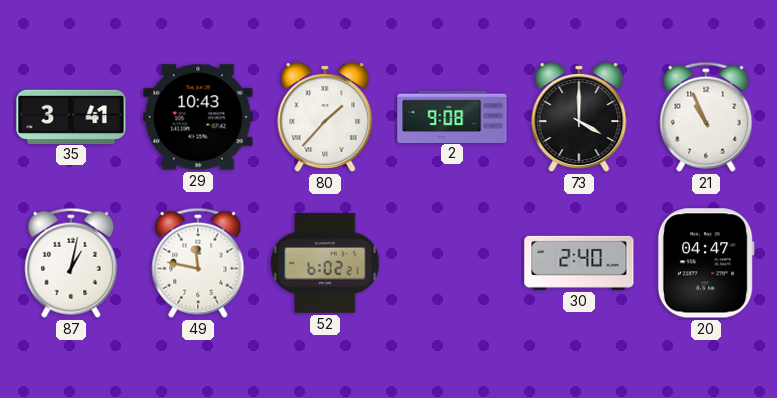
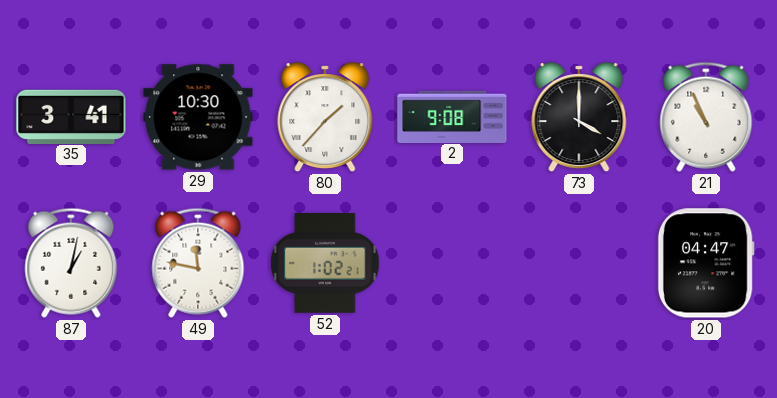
29: 10:43 -> 10:30
52: 6:02 -> 1:02
30: 2:40 -> none
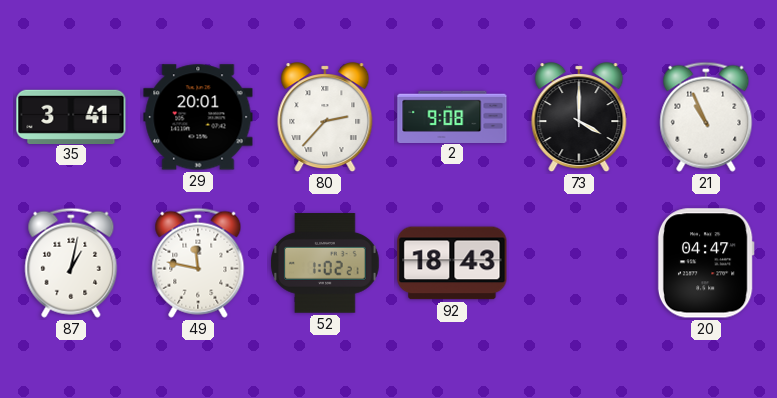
29: 10:30 -> 20:01
80: 1:37 -> 2:37
92: none -> 18:43
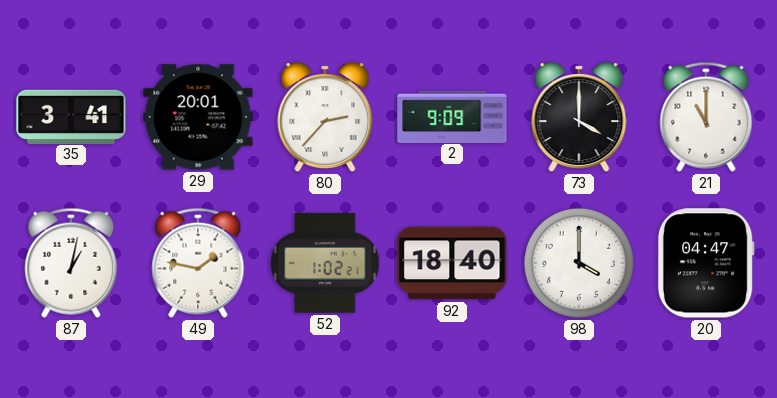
2: 9:08 -> 9:09
21: 10:56 -> 11:00
49: 11:47 -> 1:47
92: 18:43 -> 18:40
98: none -> 4:00
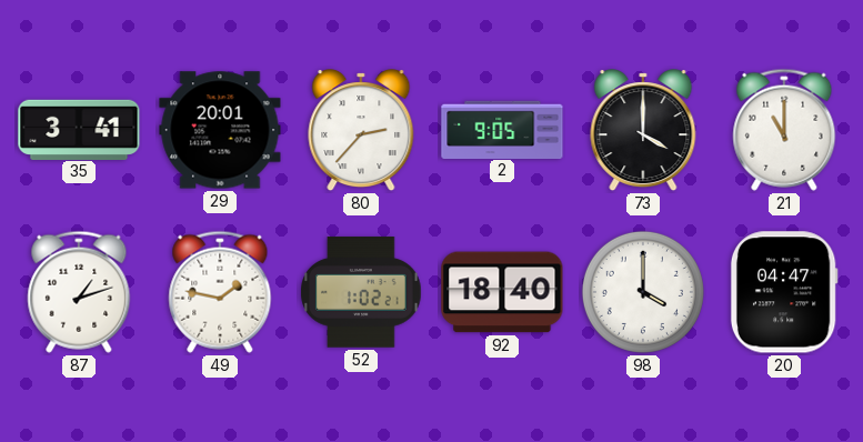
2: 9:09 -> 9:05
87: 1:02 -> 1:12
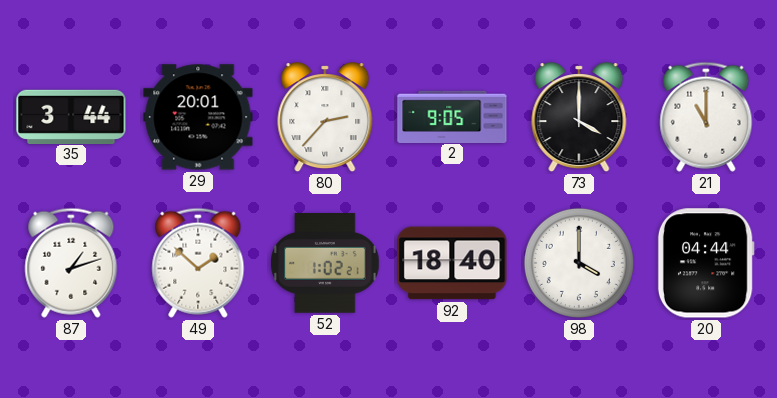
35: 3:41 -> 3:44
49: 1:47 -> 1:52
20: 04:47 -> 04:44
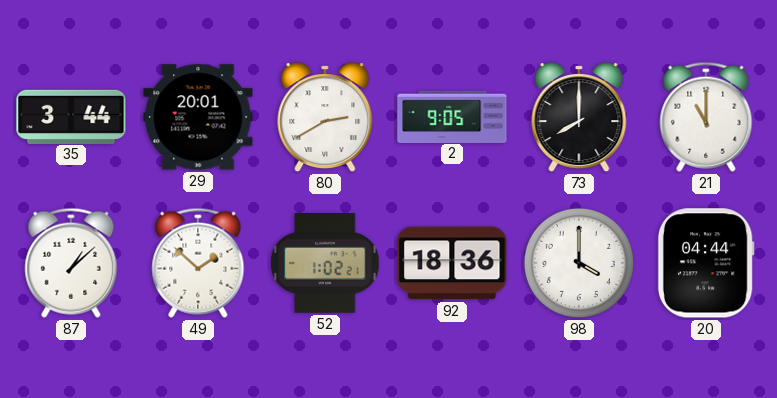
80: 2:37 -> 2:40
73: 4:00 -> 8:00
87: 1:12 -> 1:08
92: 18:40 -> 18:36
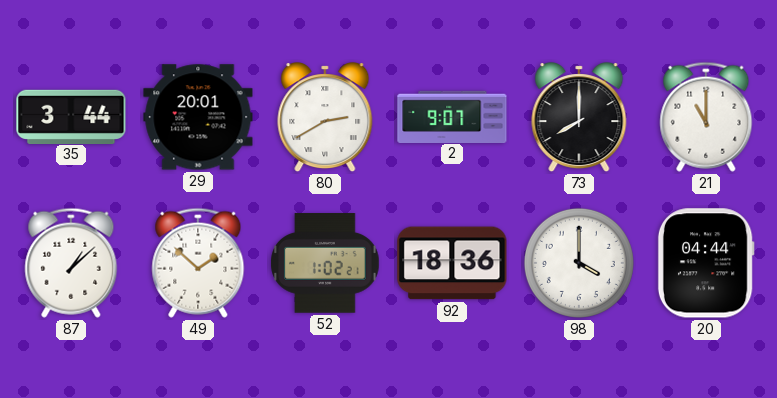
2: 9:05 -> 9:07
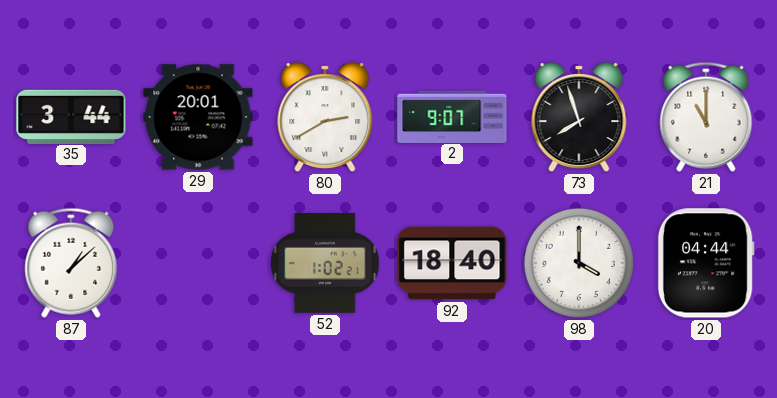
73: 8:00 -> 7:57
49: 1:52 -> none
92: 18:36 -> 18:40
